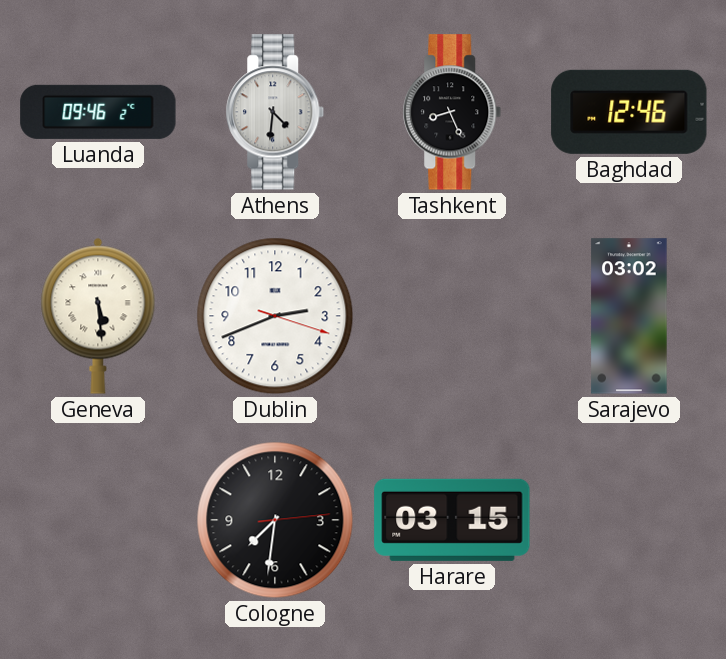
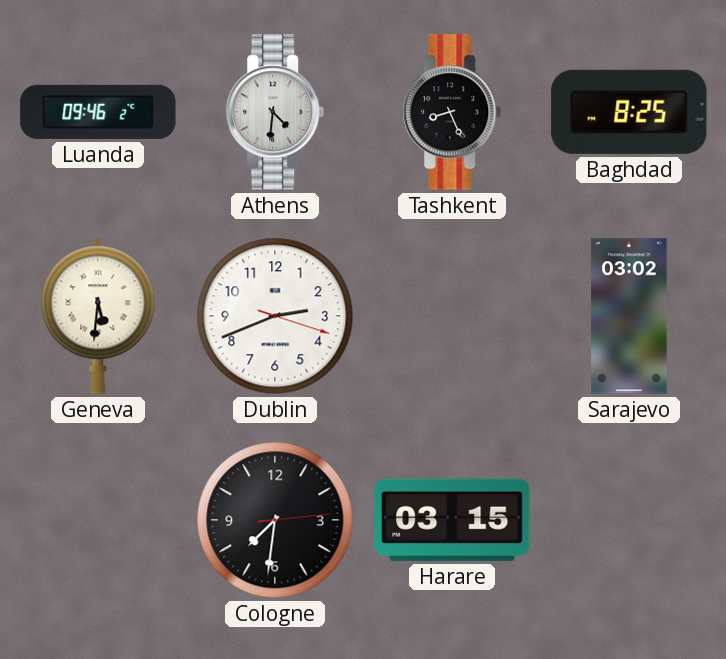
Baghdad: 12:46 -> 8:25
Geneva: 5:29 -> 5:31
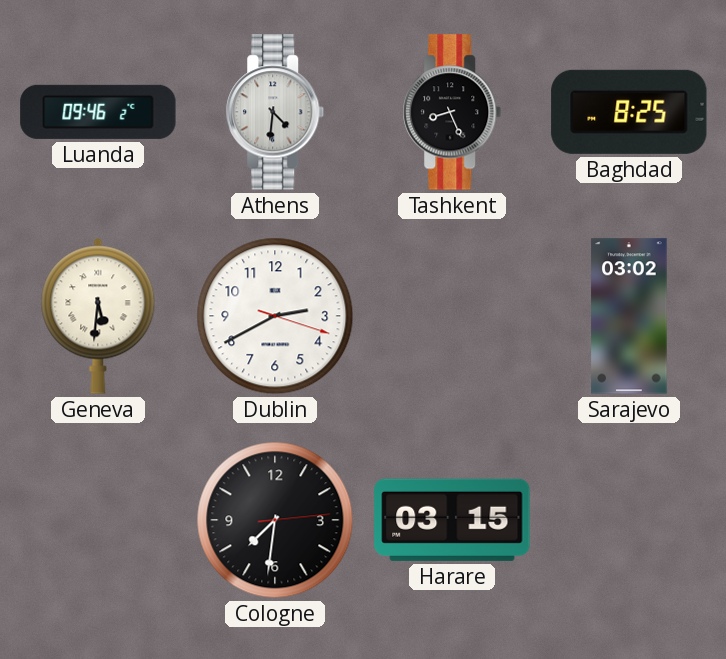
Dublin: 2:41 -> 2:40
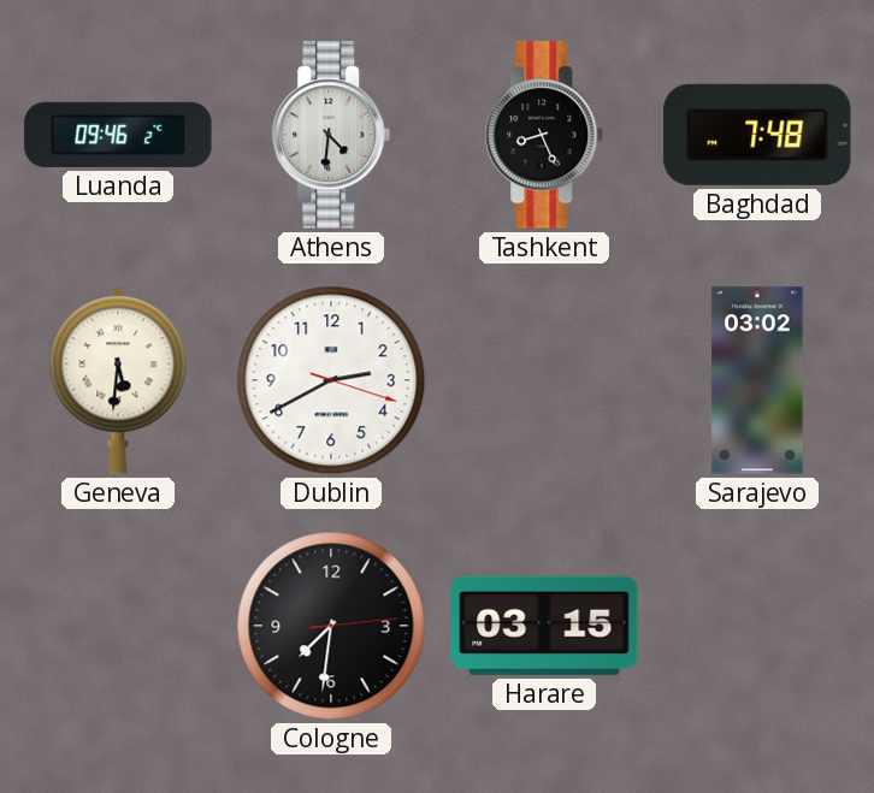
Baghdad: 8:25 -> 7:48
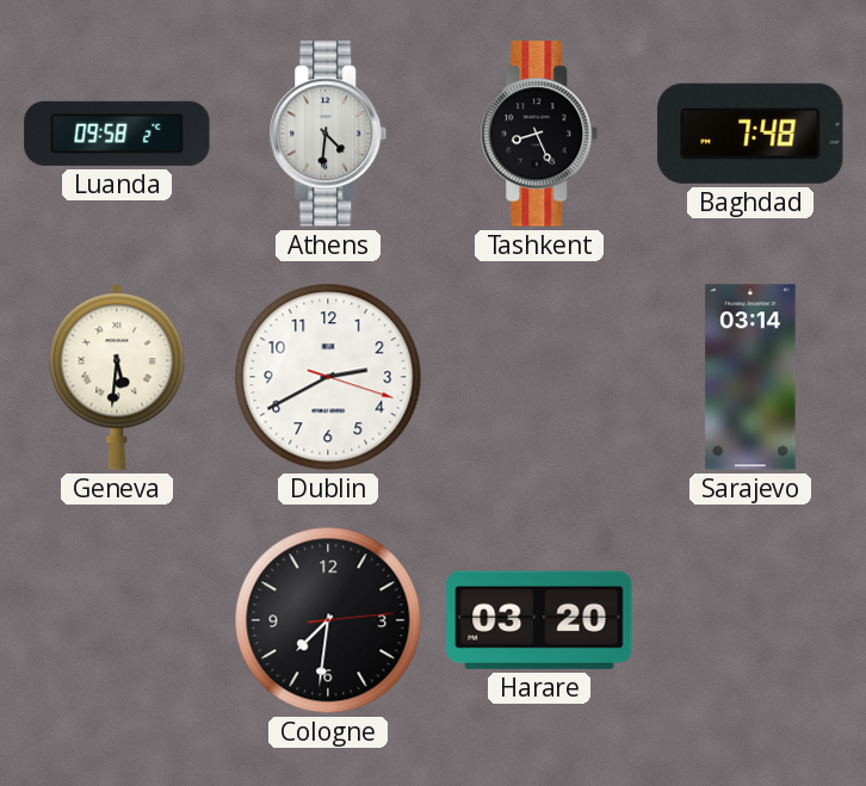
Luanda: 09:46 -> 09:58
Sarajevo: 03:02 -> 03:14
Harare: 03:15 -> 03:20
